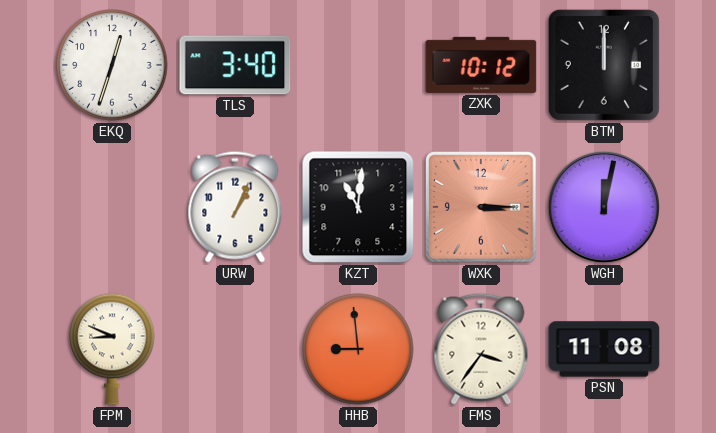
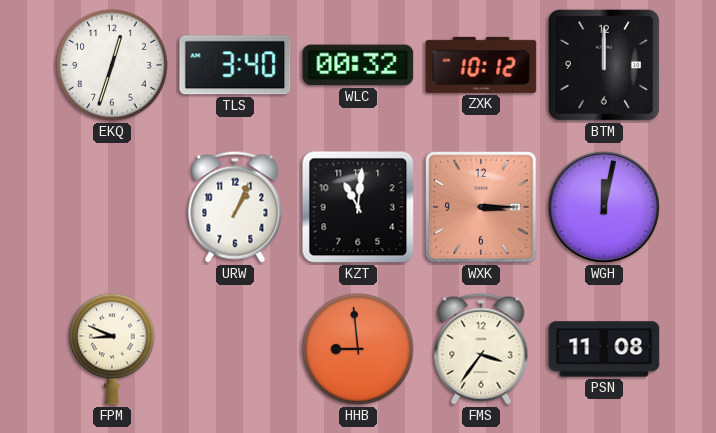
WLC: none -> 00:32
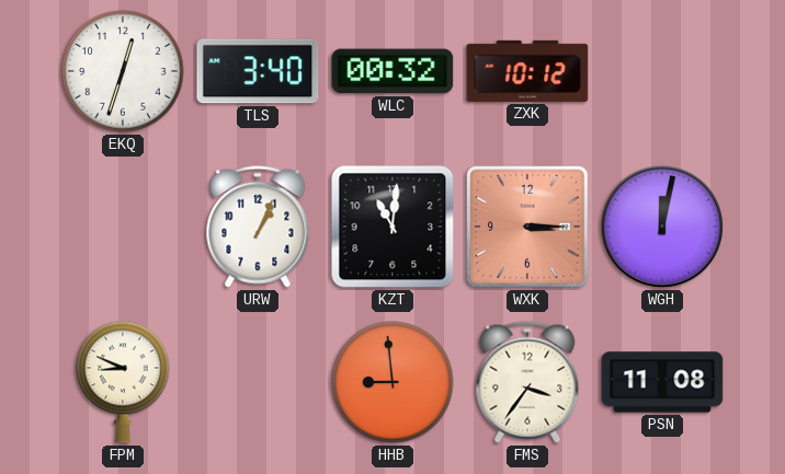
BTM: 12:00 -> none
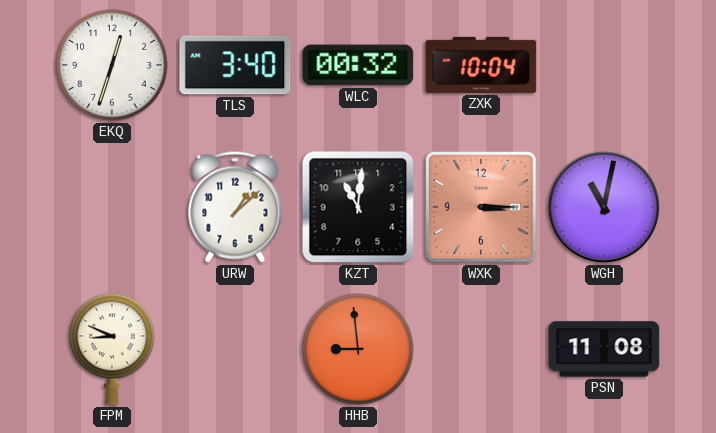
ZXK: 10:12 -> 10:04
URW: 1:04 -> 1:08
WGH: 12:02 -> 11:02
FMS: 3:36 -> none
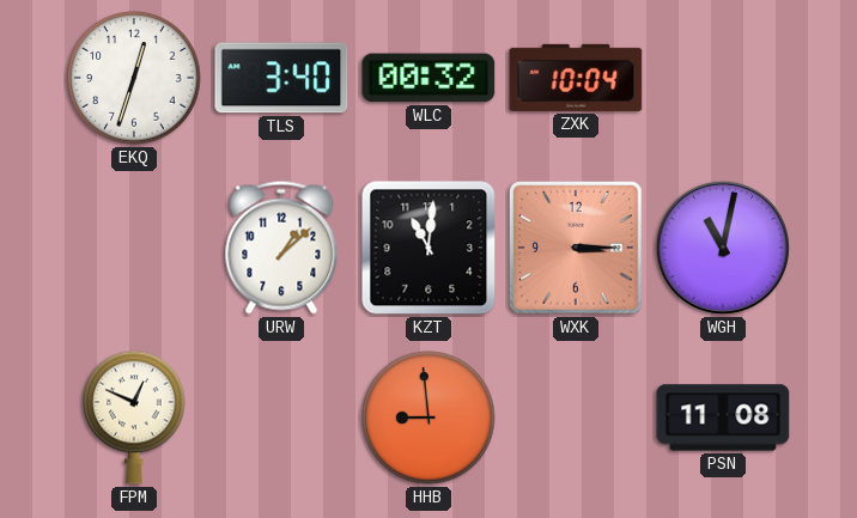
FPM: 8:49 -> 12:49
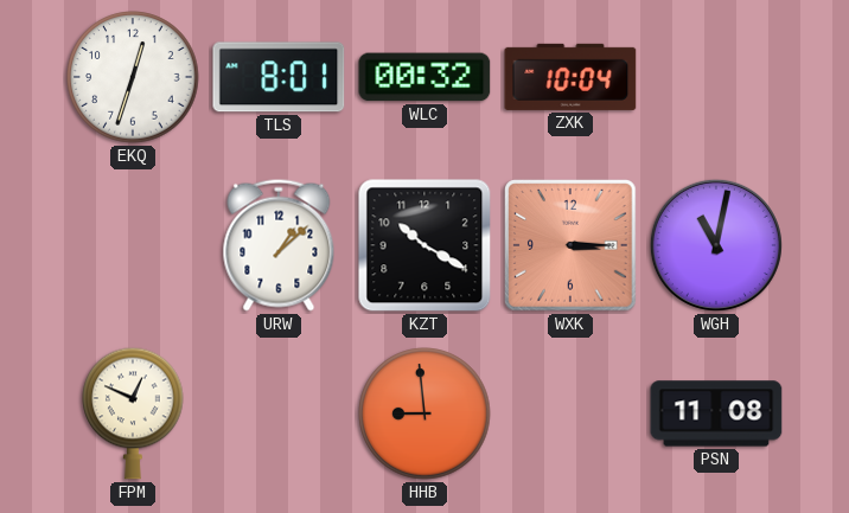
TLS: 3:40 -> 8:01
KZT: 11:01 -> 10:20
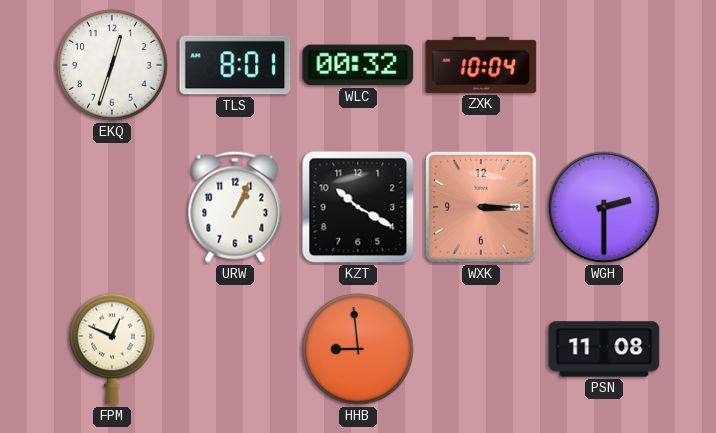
URW: 1:08 -> 1:04
WGH: 11:02 -> 2:30
